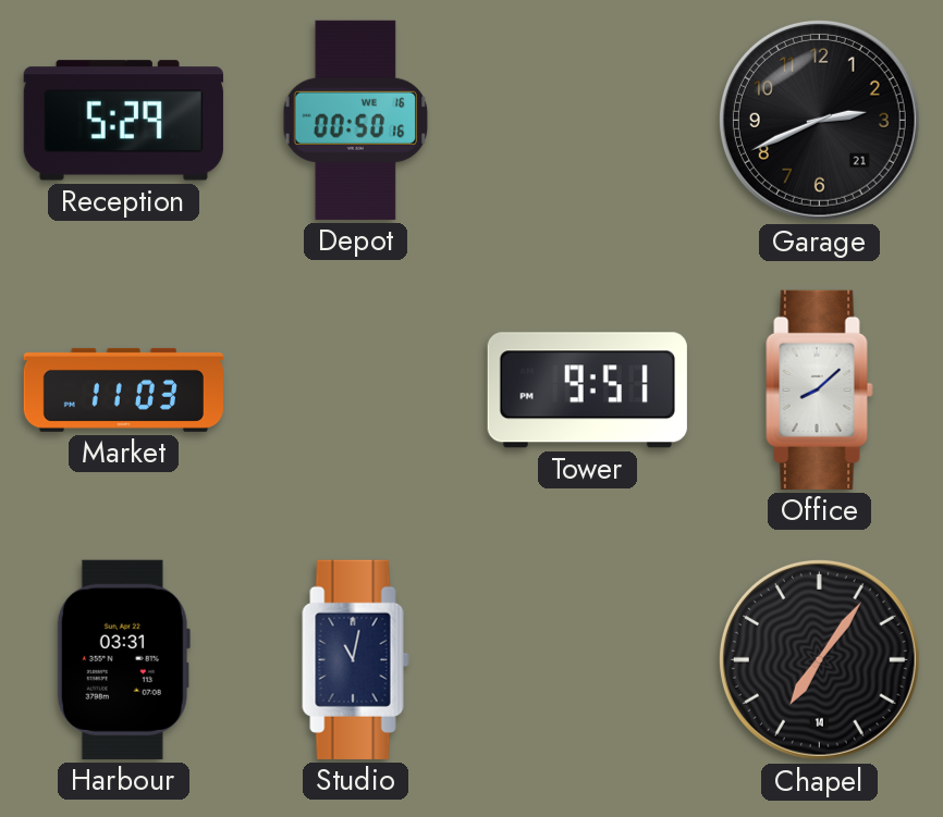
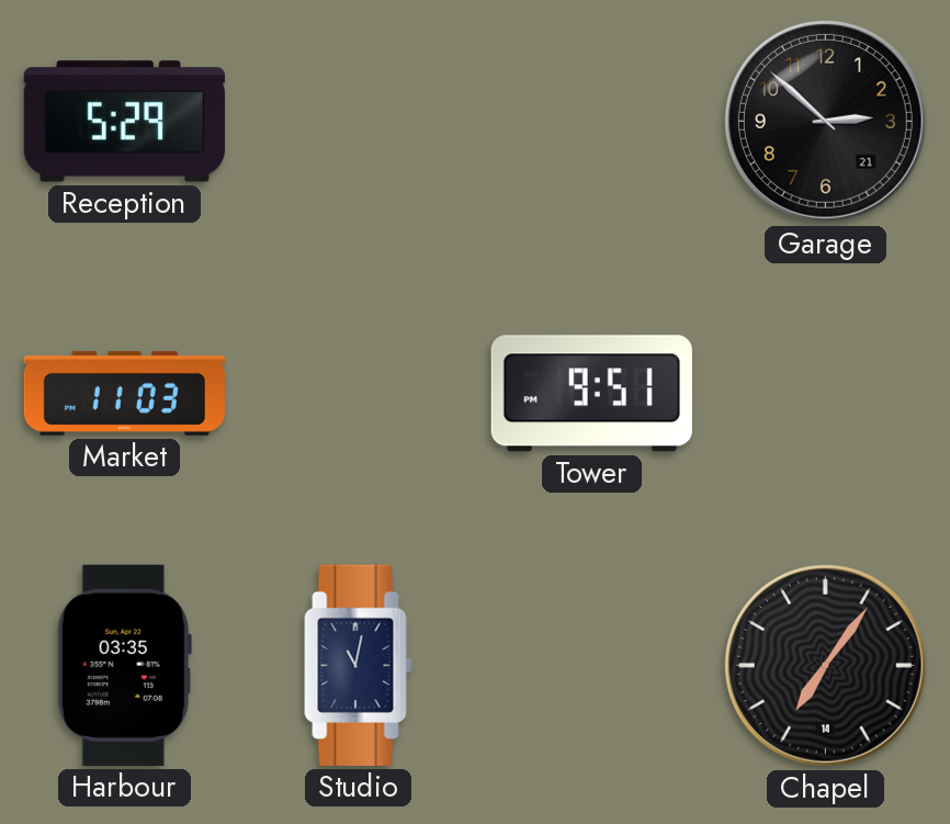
Depot: 00:50 -> none
Garage: 2:41 -> 2:52
Office: 8:08 -> none
Harbour: 03:31 -> 03:35
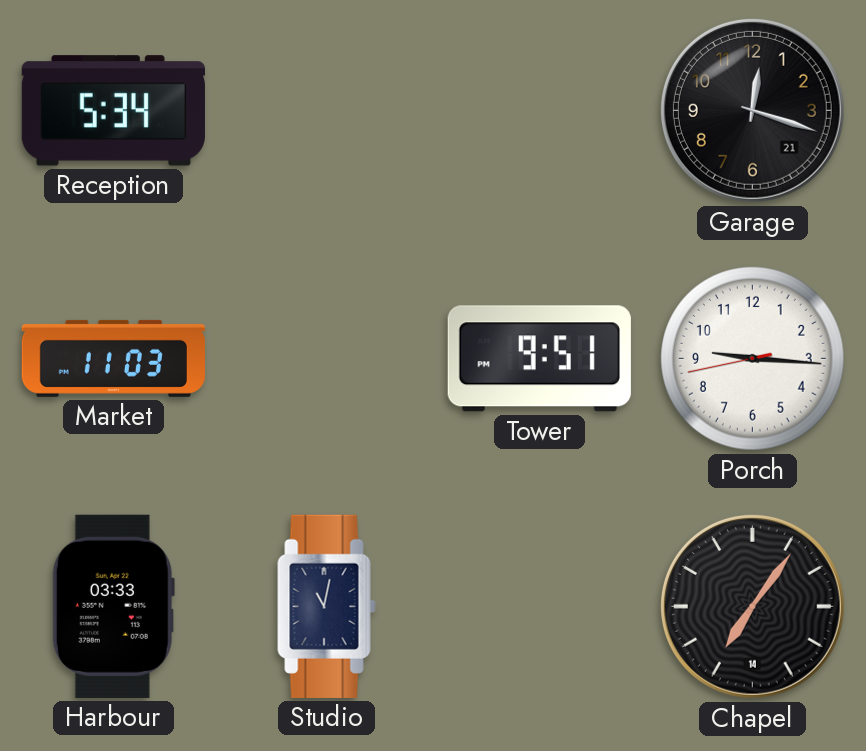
Reception: 5:29 -> 5:34
Garage: 2:52 -> 12:18
Porch: none -> 9:15
Harbour: 03:35 -> 03:33
